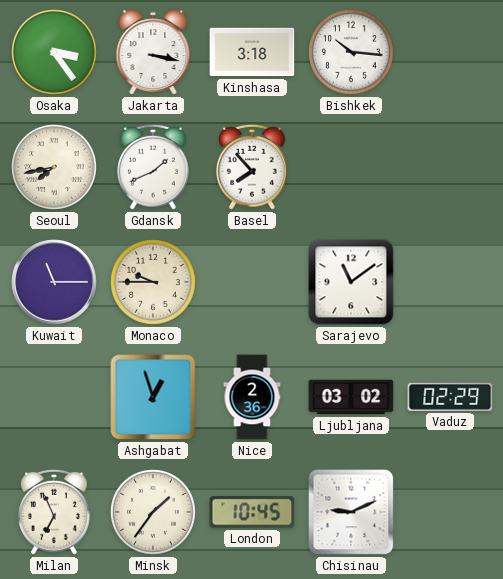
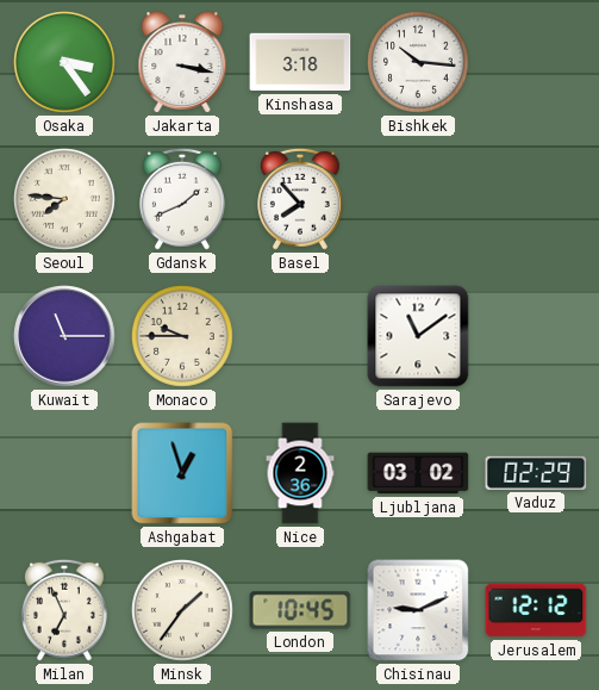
Seoul: 7:43 -> 7:46
Jerusalem: none -> 12:12
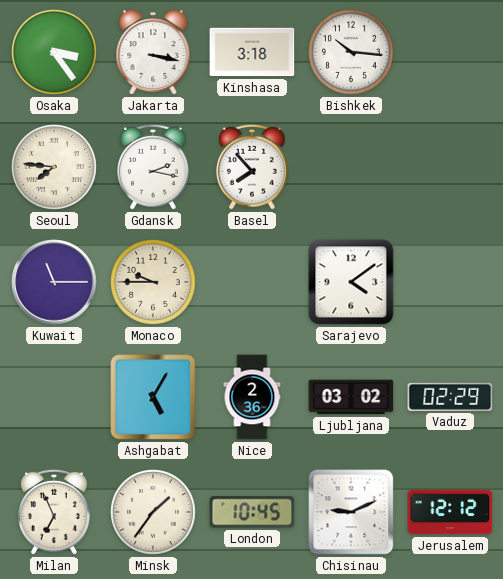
Gdansk: 1:41 -> 2:17
Sarajevo: 11:09 -> 4:09
Ashgabat: 12:57 -> 5:05
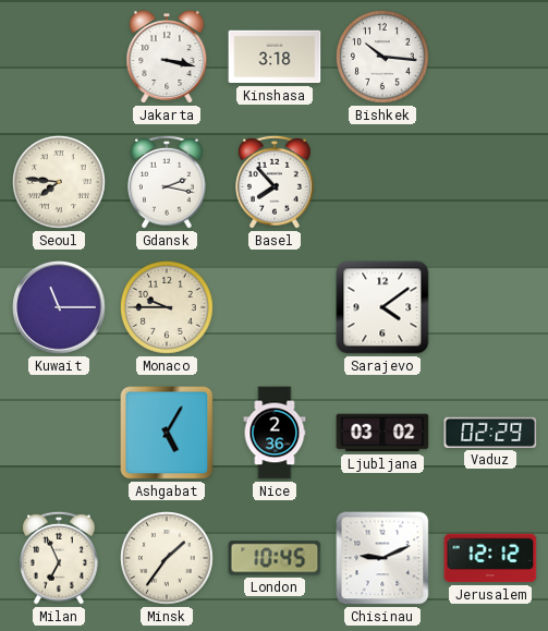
Osaka: 3:24 -> none
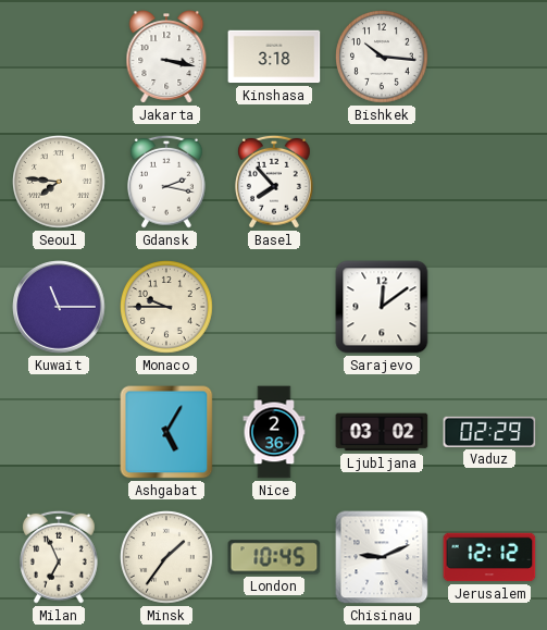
Sarajevo: 4:09 -> 12:09
